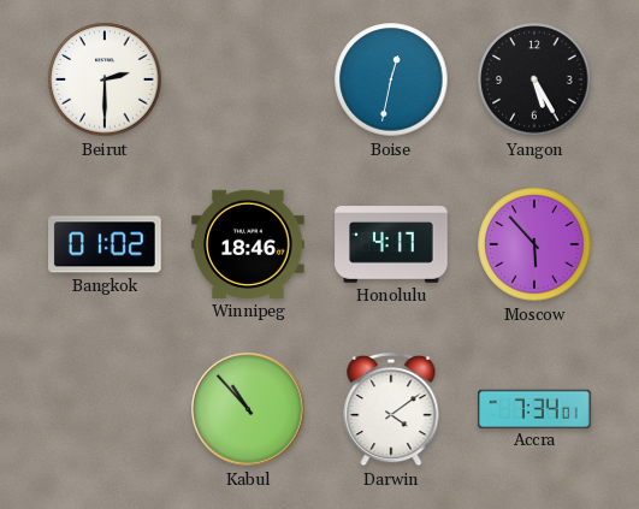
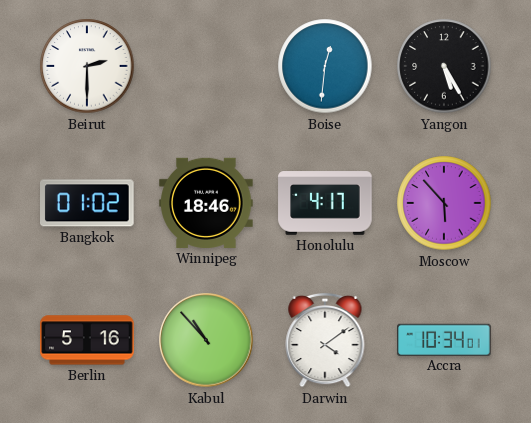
Boise: 12:32 -> 12:31
Berlin: none -> 5:16
Accra: 7:34 -> 10:34
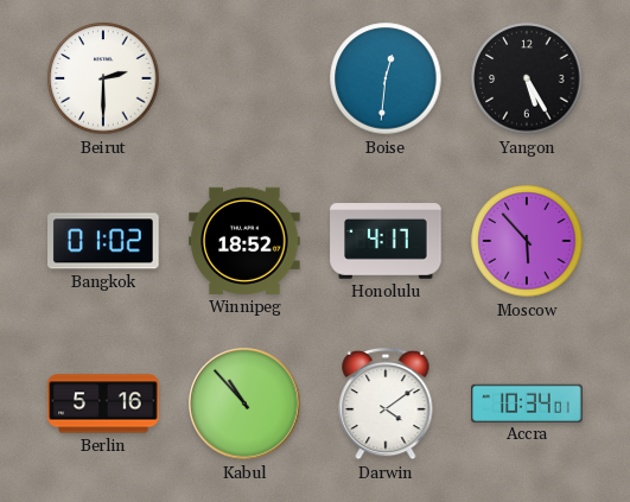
Winnipeg: 18:46 -> 18:52
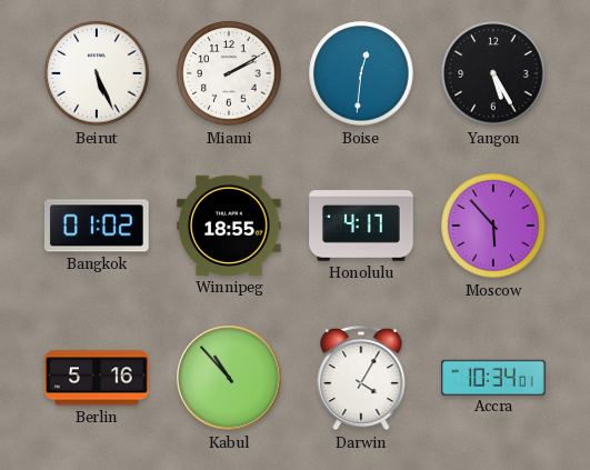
Beirut: 2:30 -> 5:26
Miami: none -> 2:10
Winnipeg: 18:52 -> 18:55
Darwin: 4:09 -> 4:05
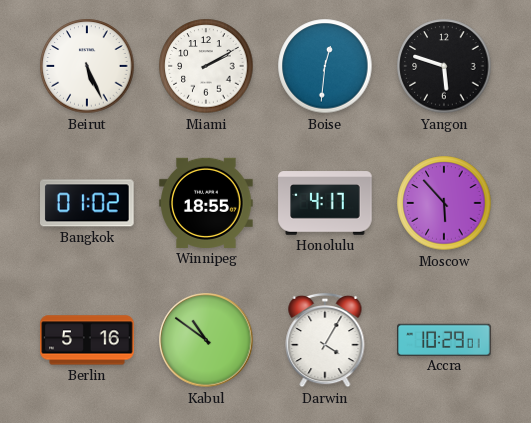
Yangon: 5:25 -> 5:48
Kabul: 10:53 -> 10:51
Accra: 10:34 -> 10:29
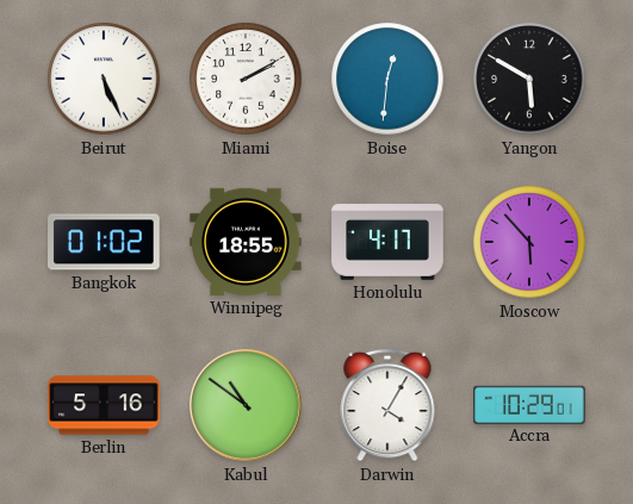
Yangon: 5:48 -> 5:50
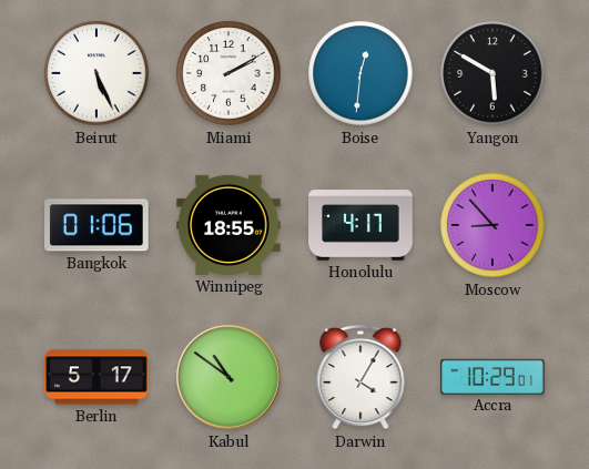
Bangkok: 01:02 -> 01:06
Moscow: 5:53 -> 8:53
Berlin: 5:16 -> 5:17
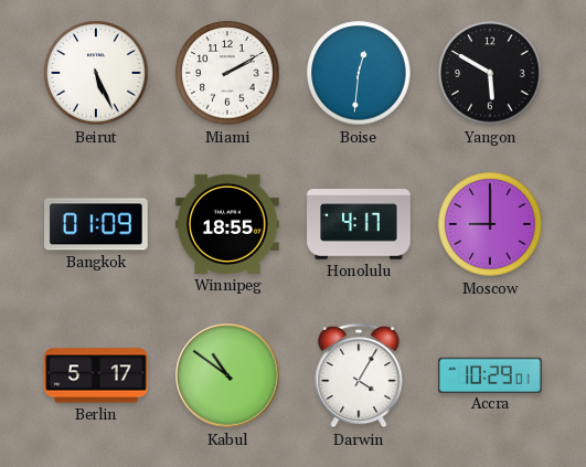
Bangkok: 01:06 -> 01:09
Moscow: 8:53 -> 9:00
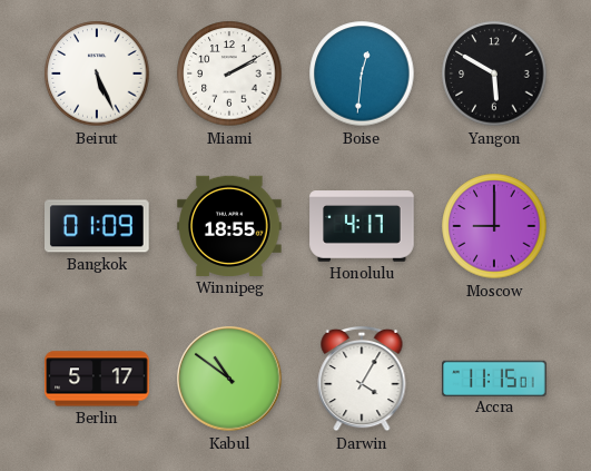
Accra: 10:29 -> 11:15
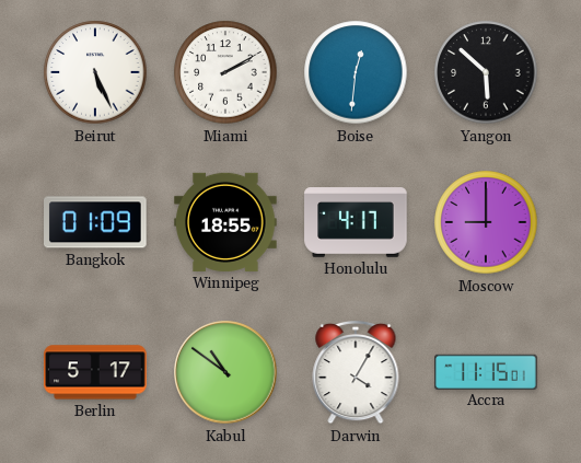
Yangon: 5:50 -> 5:52
